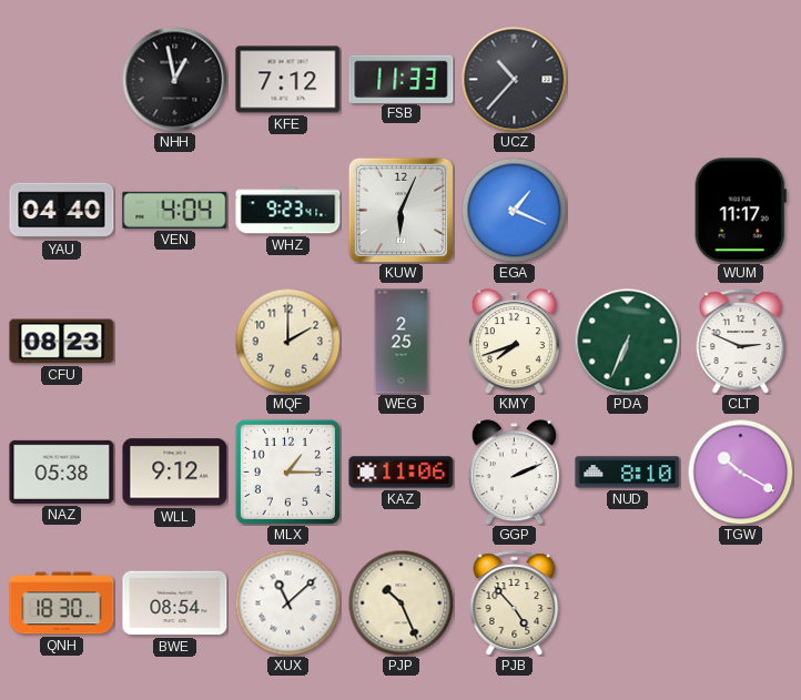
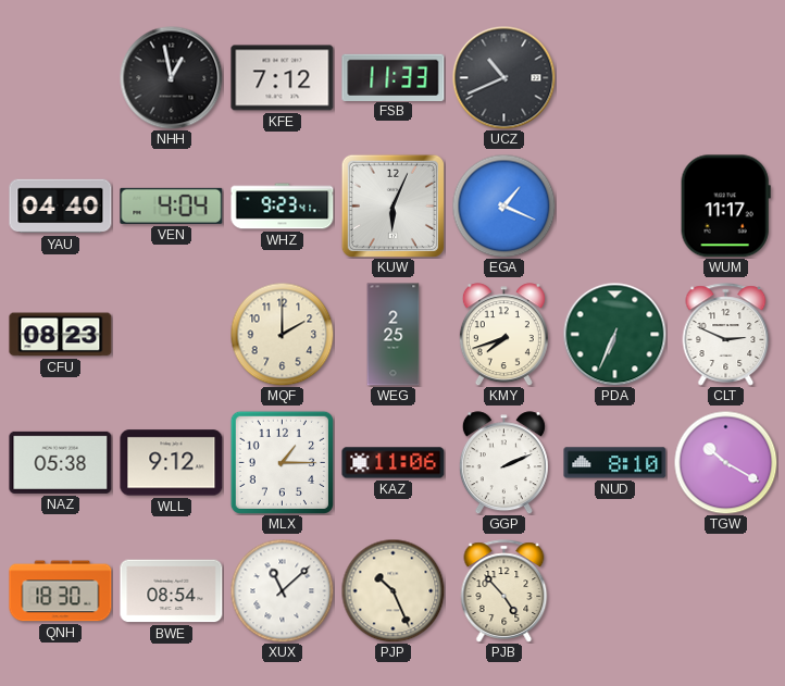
UCZ: 10:37 -> 10:41
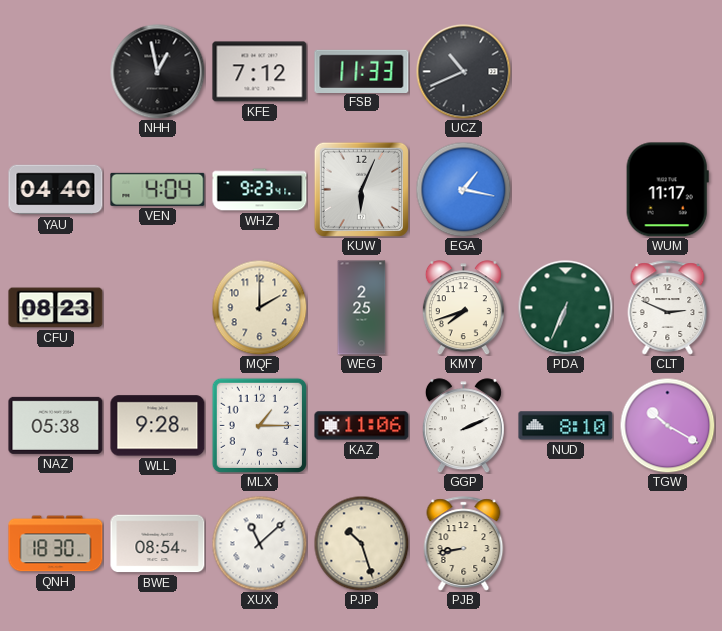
EGA: 1:19 -> 1:17
WLL: 9:12 -> 9:28
PJP: 10:26 -> 10:27
PJB: 4:53 -> 8:43
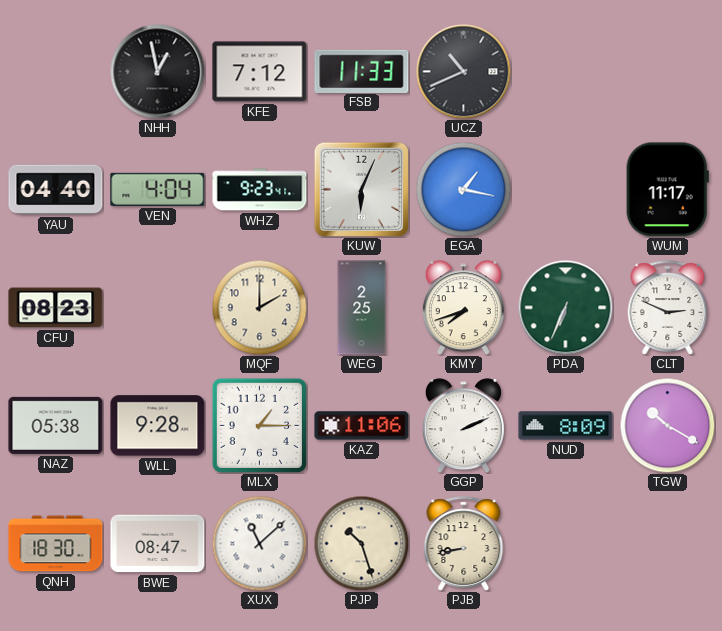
NUD: 8:10 -> 8:09
BWE: 08:54 -> 08:47
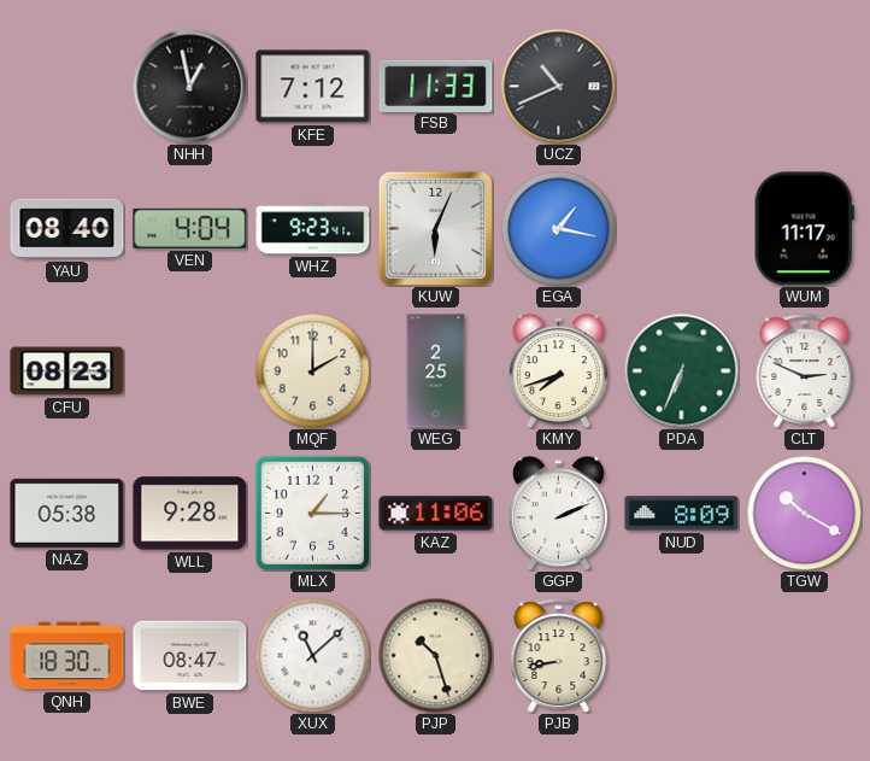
YAU: 04:40 -> 08:40
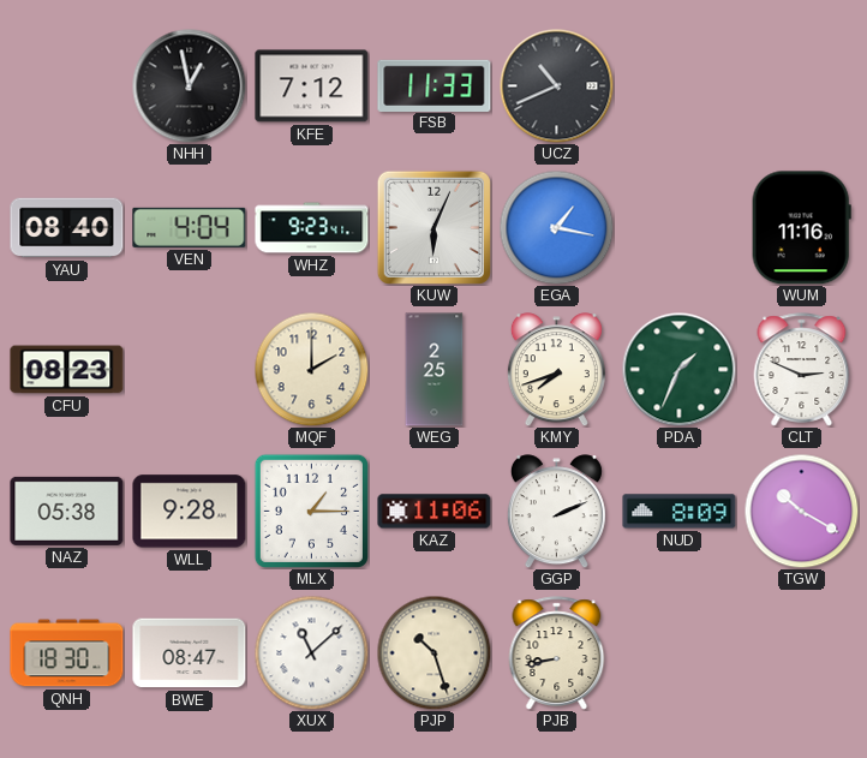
WUM: 11:17 -> 11:16
PDA: 6:34 -> 1:34
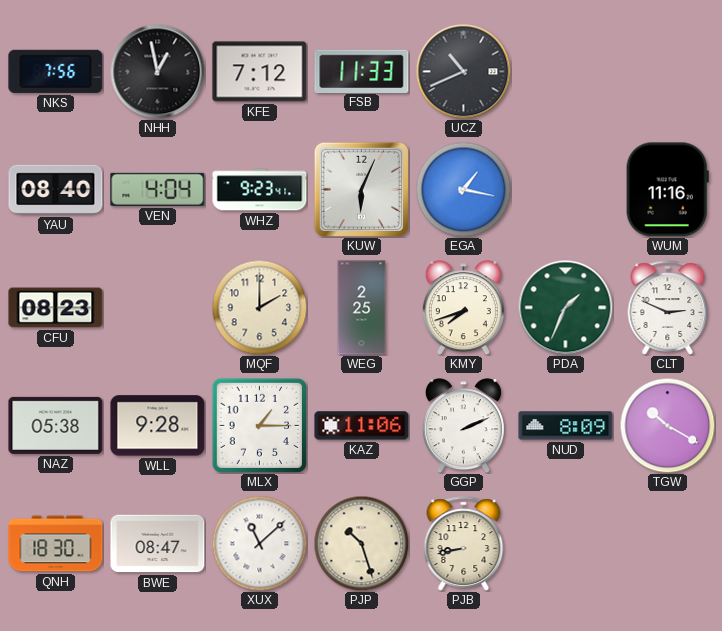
NKS: none -> 7:56
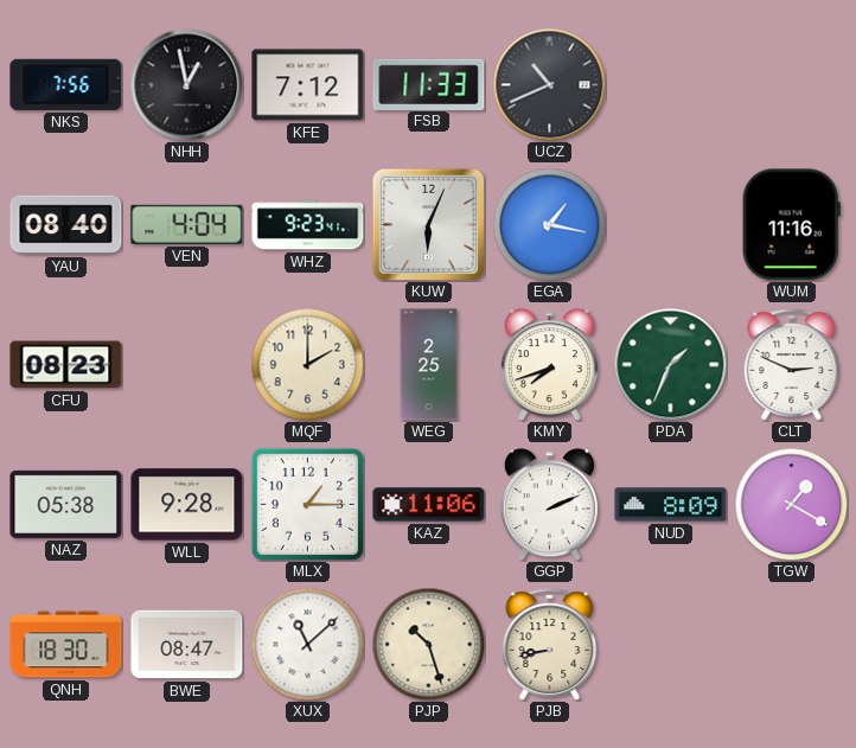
TGW: 10:20 -> 1:20
